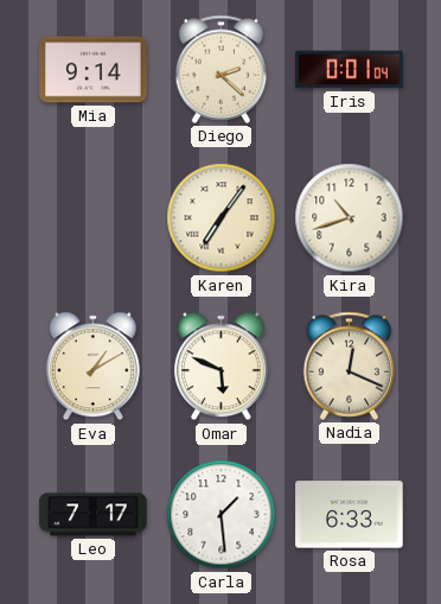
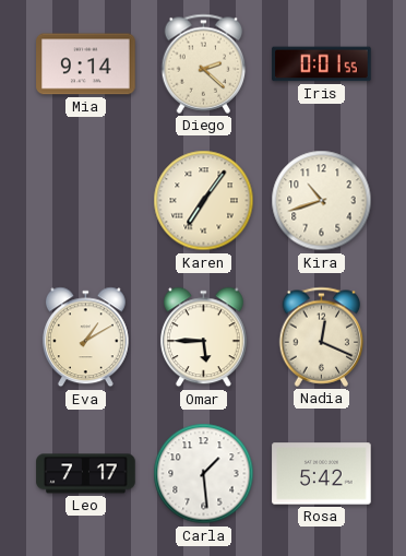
Iris: 0:01:04 -> 0:01:55
Omar: 5:49 -> 5:45
Rosa: 6:33 -> 5:42
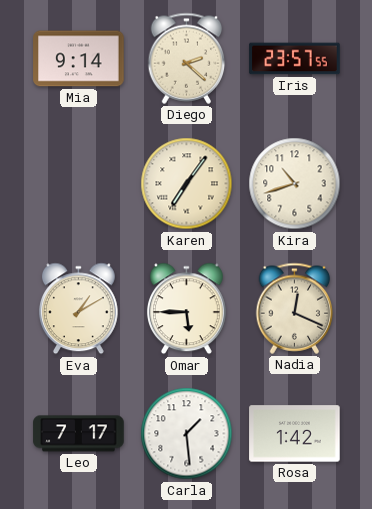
Iris: 0:01 -> 23:57
Rosa: 5:42 -> 1:42
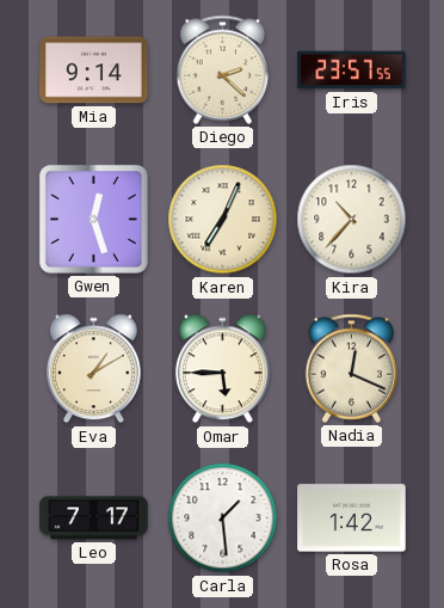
Gwen: none -> 12:27
Karen: 7:06 -> 7:04
Kira: 10:42 -> 10:37
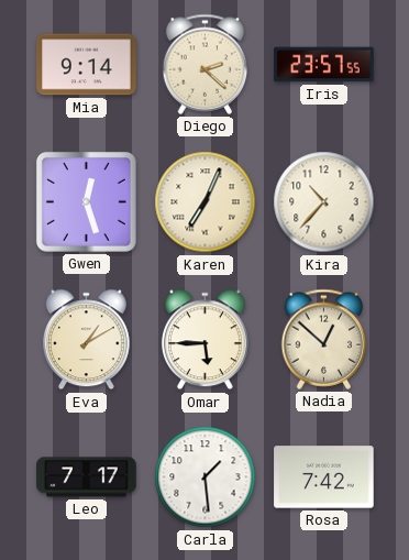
Nadia: 12:19 -> 12:52
Rosa: 1:42 -> 7:42
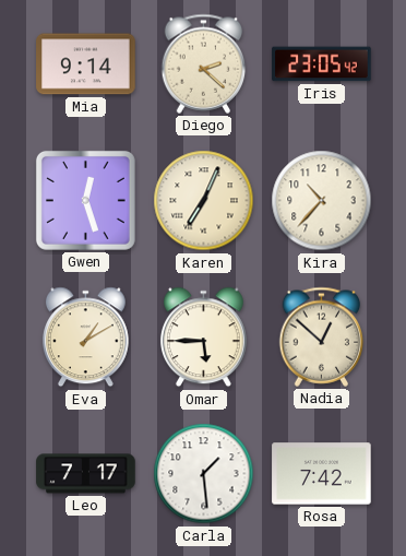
Iris: 23:57 -> 23:05
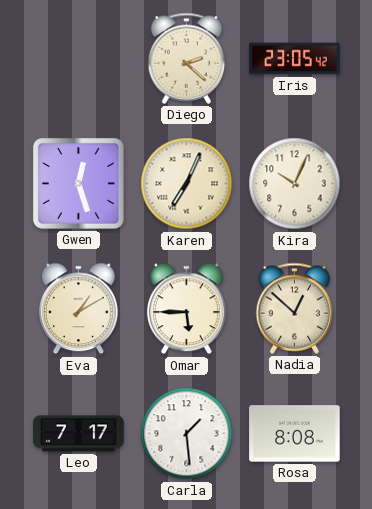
Mia: 9:14 -> none
Kira: 10:37 -> 10:04
Rosa: 7:42 -> 8:08
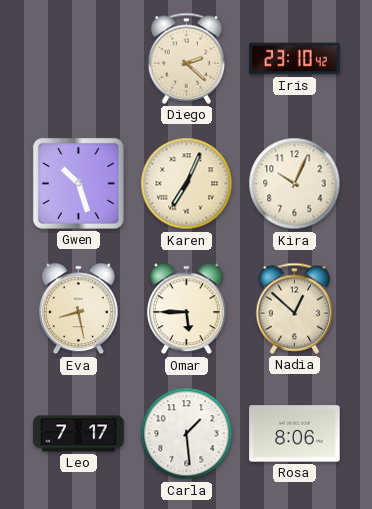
Iris: 23:05 -> 23:10
Gwen: 12:27 -> 10:27
Eva: 1:10 -> 8:28
Rosa: 8:08 -> 8:06
